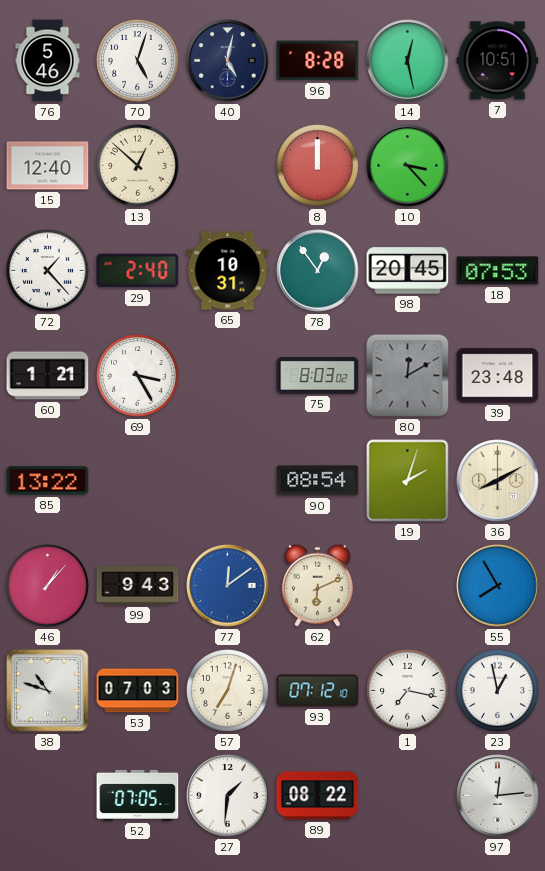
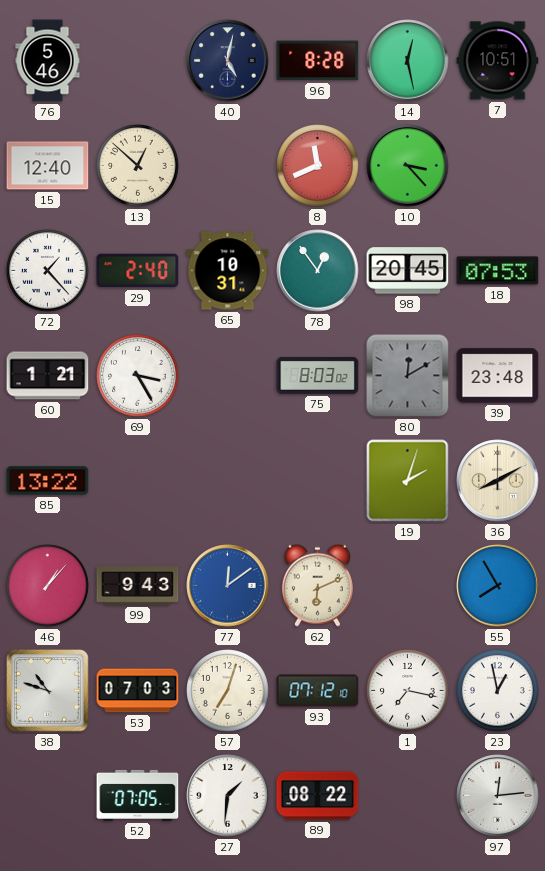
70: 5:03 -> none
8: 12:00 -> 11:41
90: 08:54 -> none
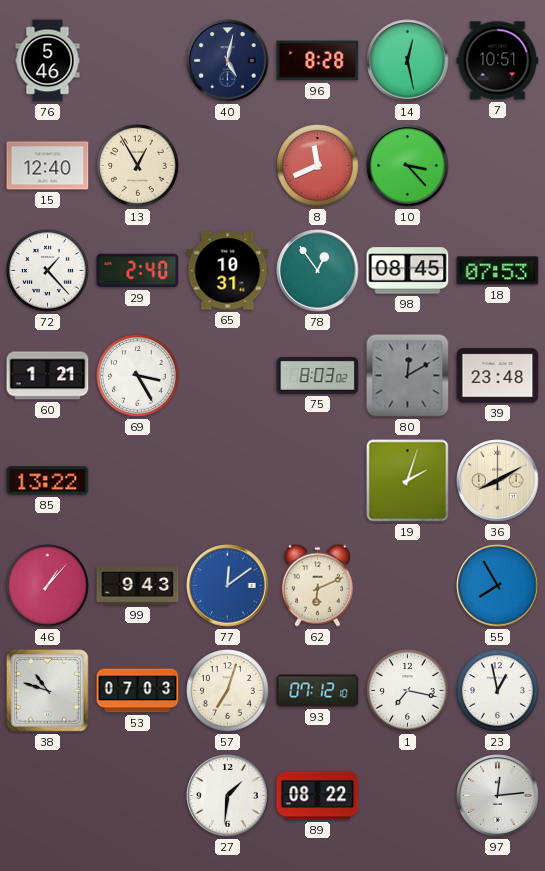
13: 12:52 -> 12:55
98: 20:45 -> 08:45
52: 07:05 -> none
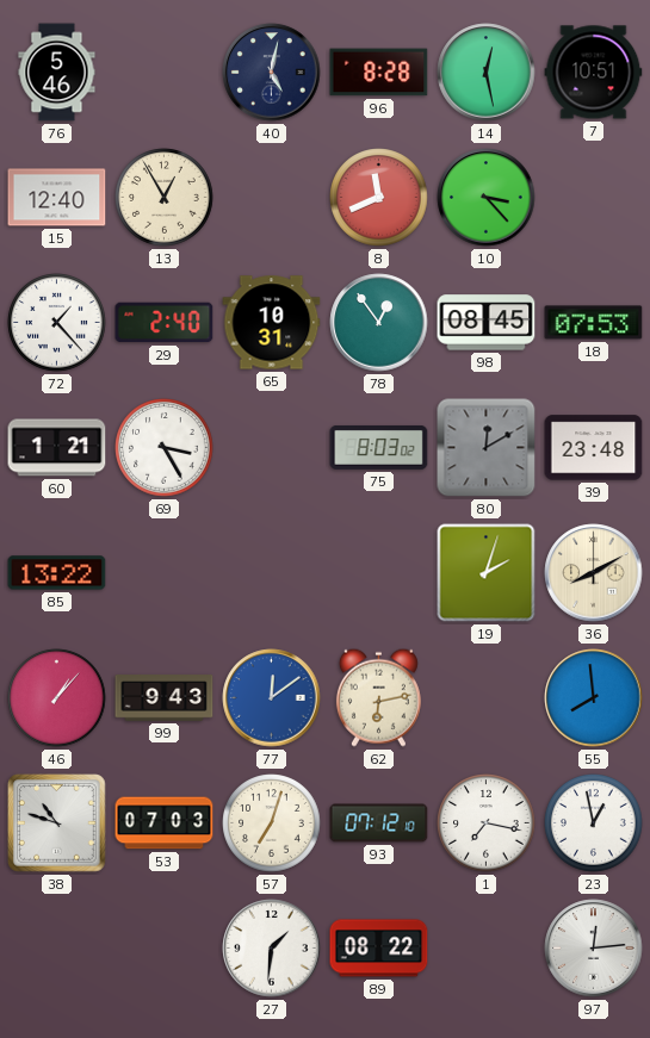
62: 6:11 -> 6:13
55: 7:55 -> 7:59
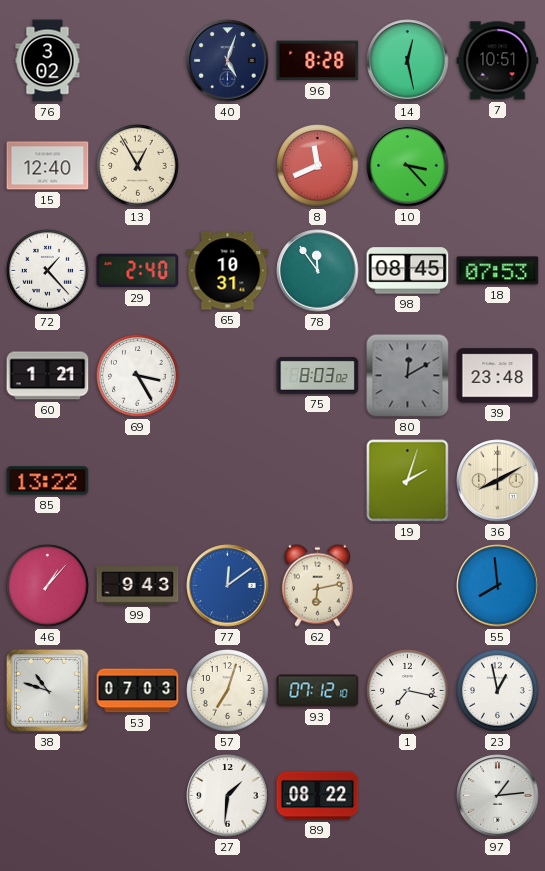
76: 5:46 -> 3:02
40: 5:02 -> 5:03
78: 12:54 -> 11:54
97: 12:14 -> 1:14
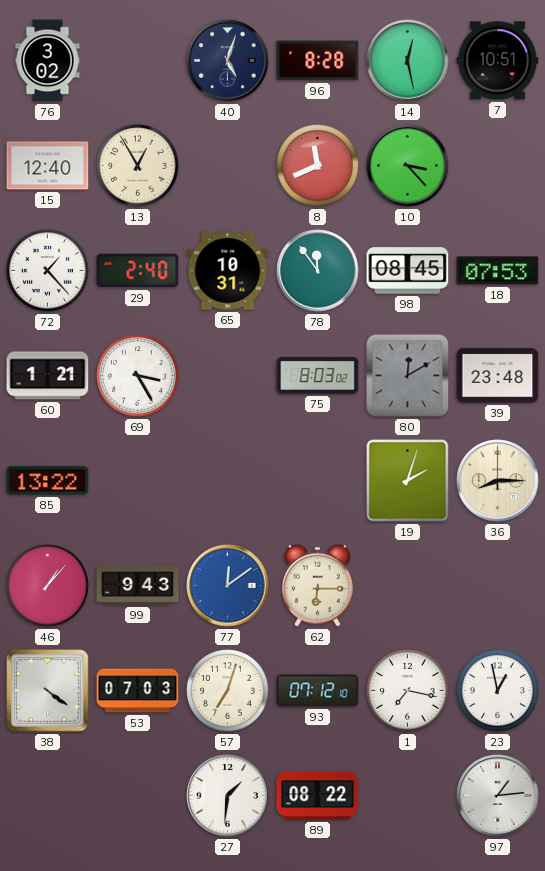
36: 8:10 -> 8:15
62: 6:13 -> 6:15
55: 7:59 -> none
38: 10:48 -> 4:21
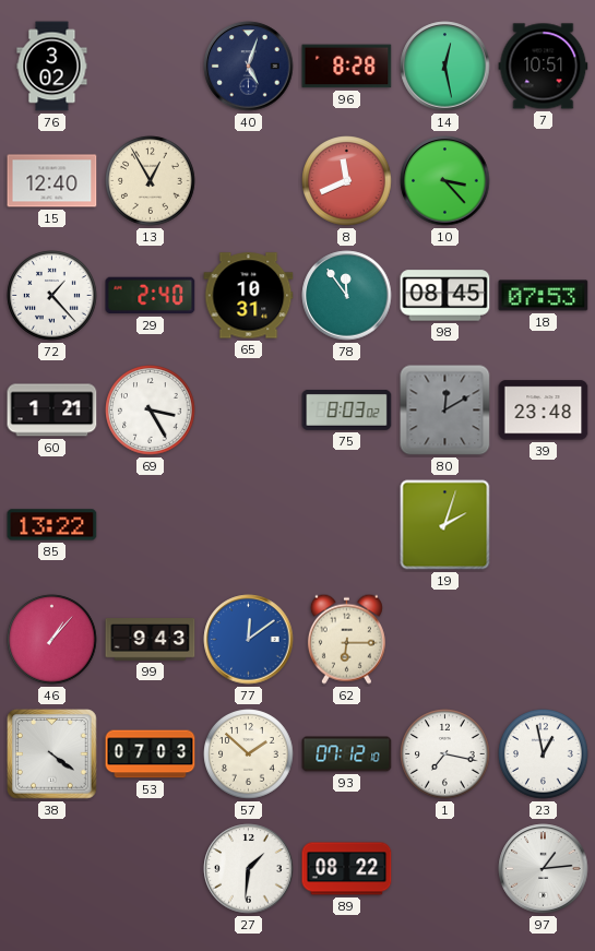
36: 8:15 -> none
57: 7:03 -> 1:52
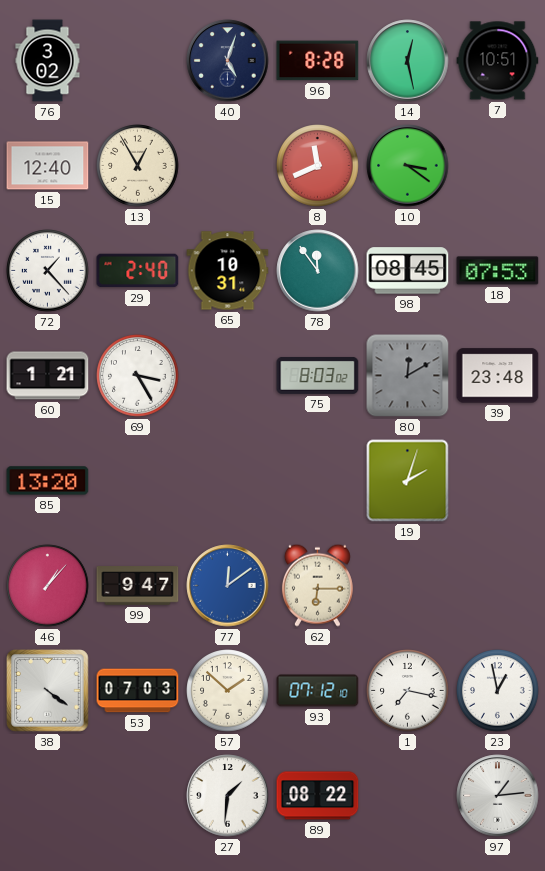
10: 3:23 -> 3:21
85: 13:22 -> 13:20
99: 9:43 -> 9:47
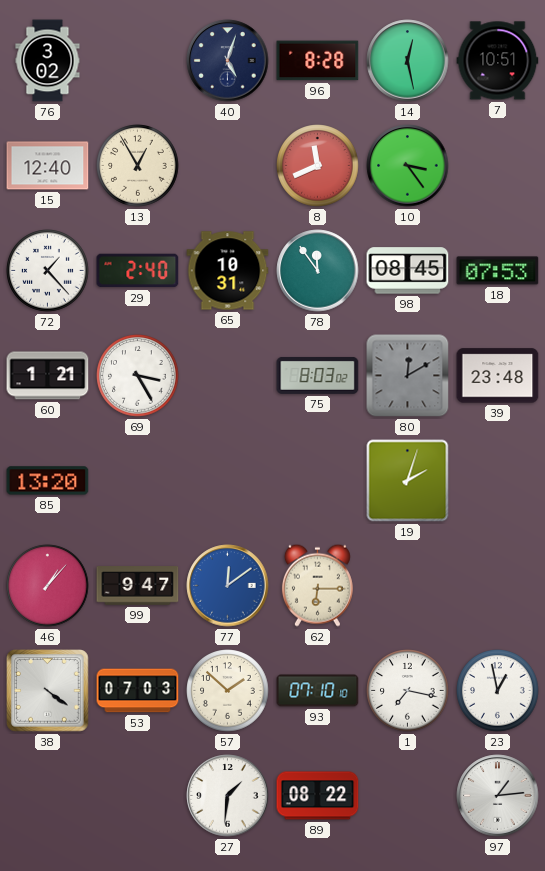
10: 3:21 -> 3:24
93: 07:12 -> 07:10
